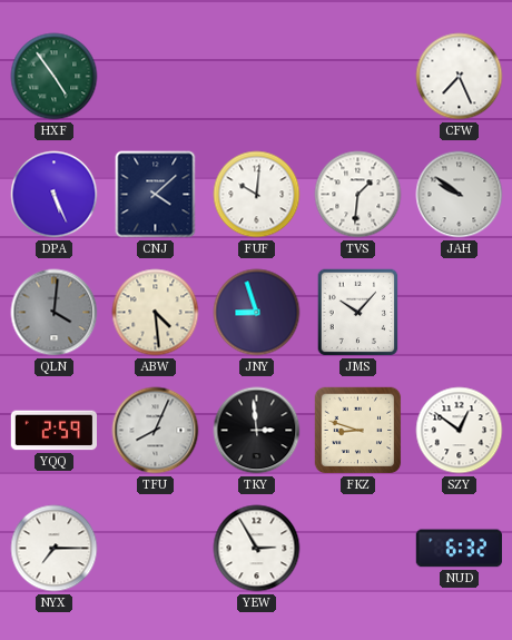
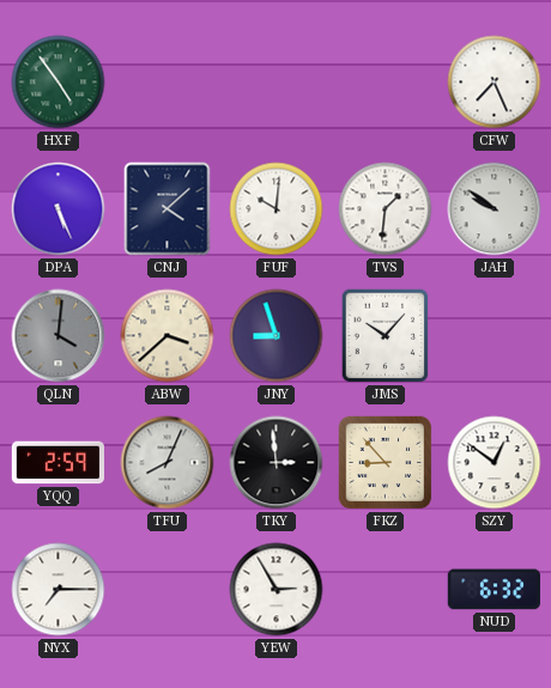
ABW: 4:29 -> 3:38
FKZ: 8:48 -> 8:53
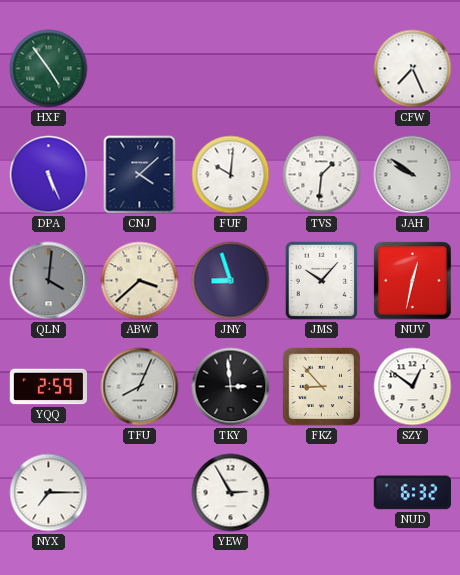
NUV: none -> 12:32
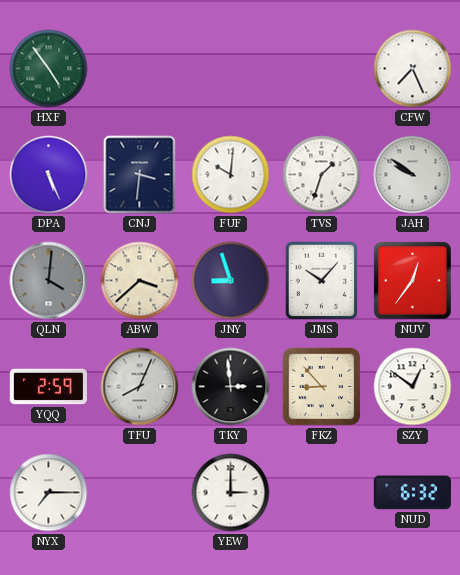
CNJ: 4:08 -> 3:31
TVS: 1:31 -> 1:33
NUV: 12:32 -> 12:36
YEW: 2:55 -> 3:00
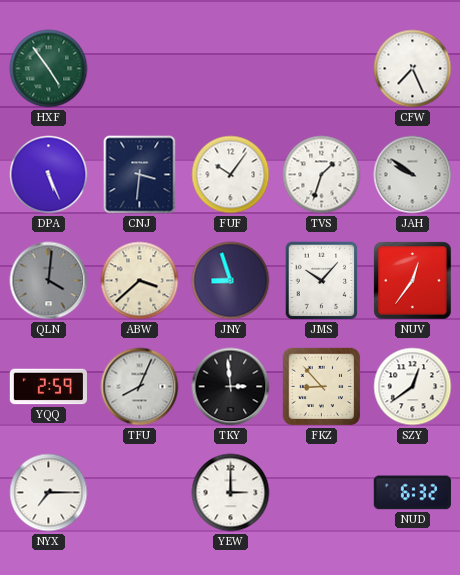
FUF: 10:01 -> 10:06
SZY: 12:51 -> 12:39
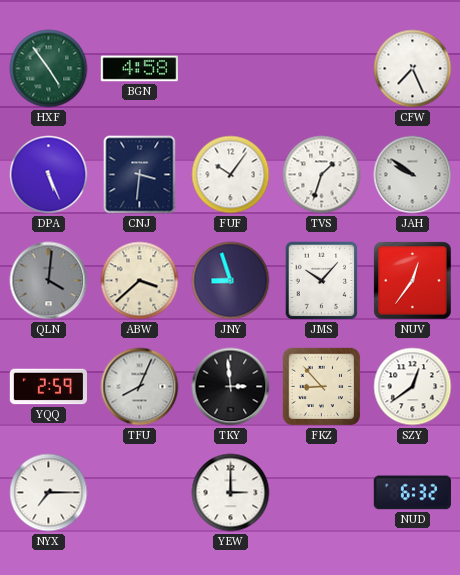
BGN: none -> 4:58
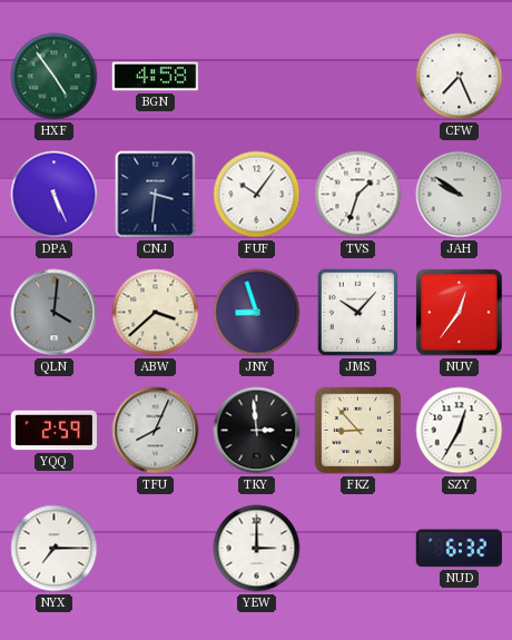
SZY: 12:39 -> 12:35
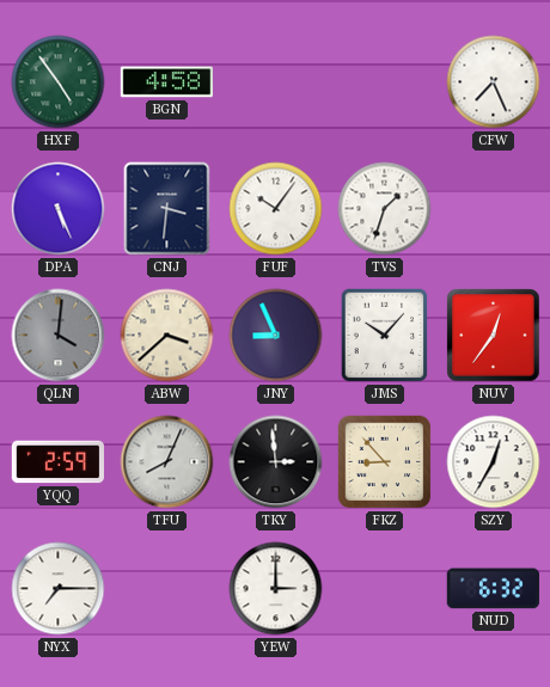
JAH: 9:51 -> none
JNY: 8:57 -> 8:56
